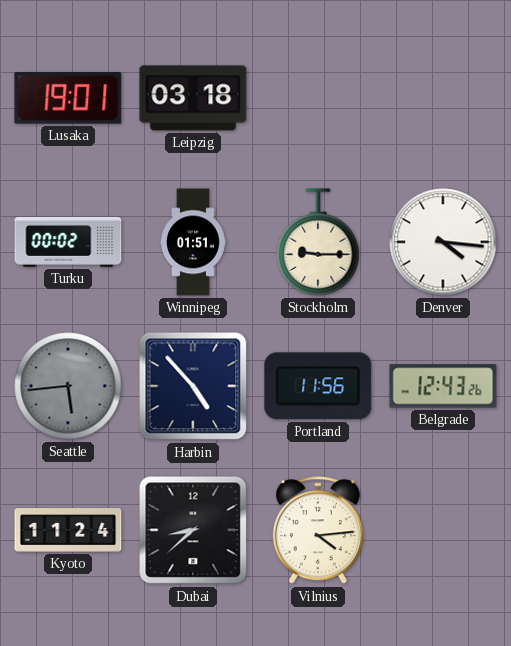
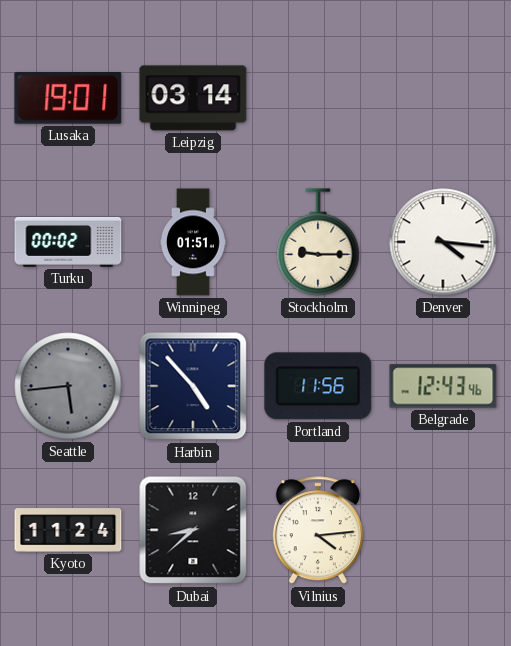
Leipzig: 03:18 -> 03:14
Belgrade: 12:43:26 -> 12:43:46
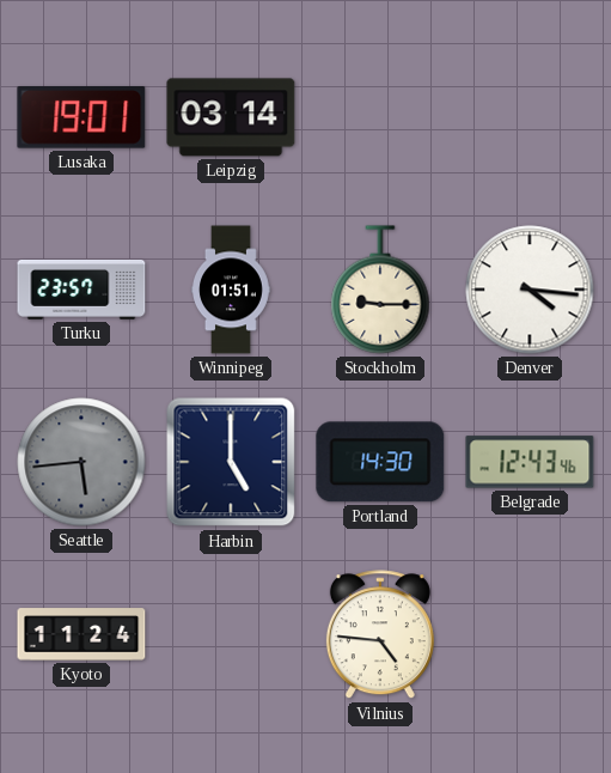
Turku: 00:02 -> 23:57
Harbin: 4:53 -> 5:00
Portland: 11:56 -> 14:30
Dubai: 8:38 -> none
Vilnius: 4:14 -> 4:46
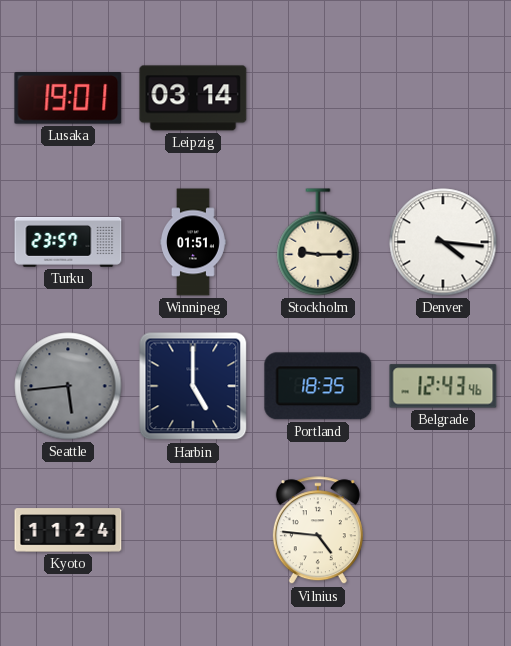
Portland: 14:30 -> 18:35
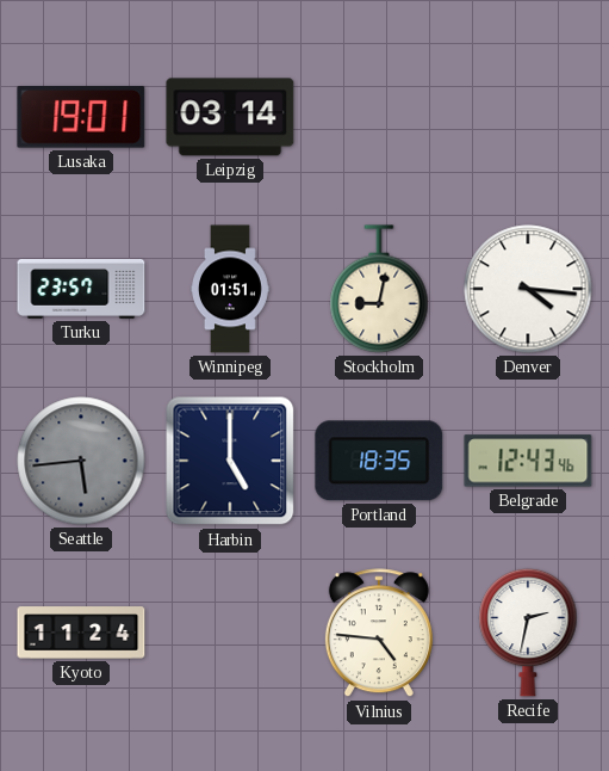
Stockholm: 9:15 -> 9:02
Recife: none -> 2:32
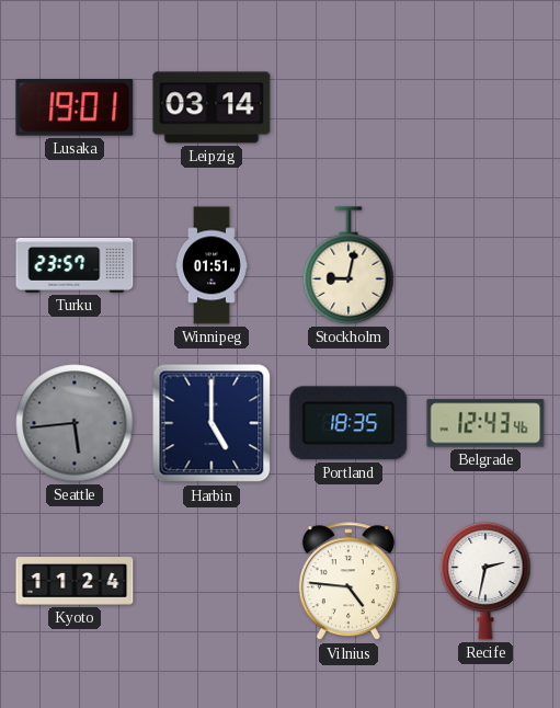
Denver: 4:16 -> none
